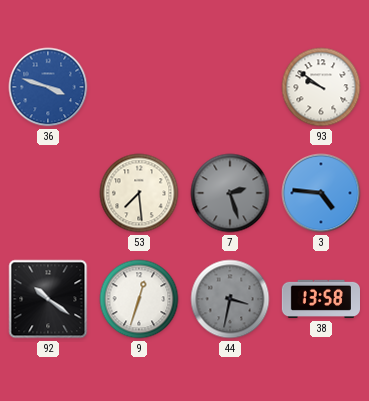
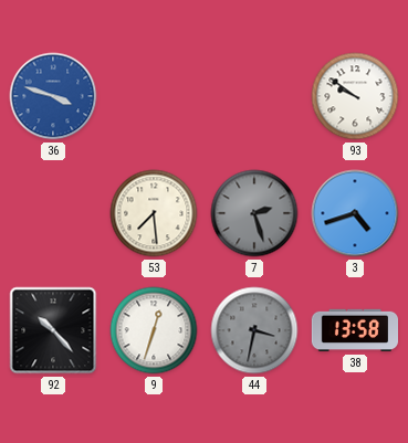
3: 4:46 -> 4:42
92: 10:21 -> 10:23
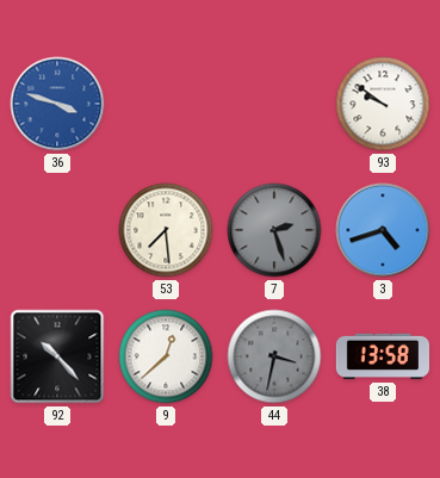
9: 12:33 -> 12:38
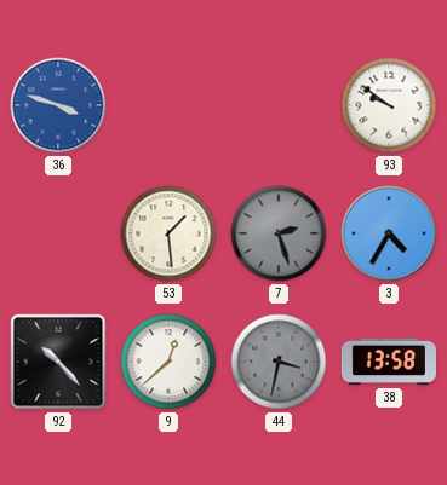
53: 7:29 -> 1:29
3: 4:42 -> 4:35
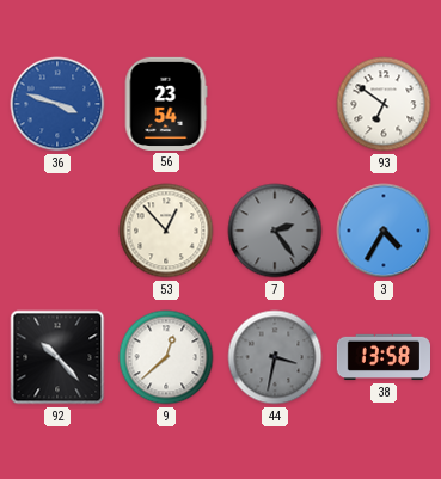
56: none -> 23:54
93: 9:51 -> 6:51
53: 1:29 -> 12:53
7: 2:27 -> 2:24
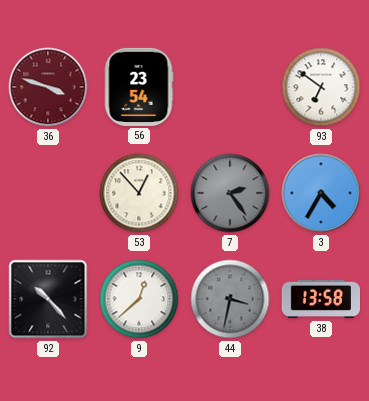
36 dial: blue -> burgundy
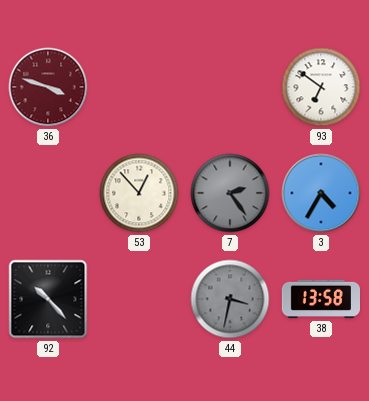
56: 23:54 -> none
9: 12:38 -> none
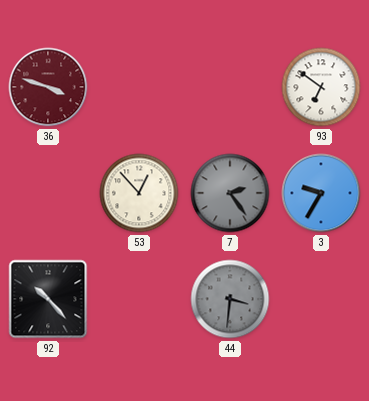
3: 4:35 -> 9:35
44: 3:32 -> 3:31
38: 13:58 -> none
